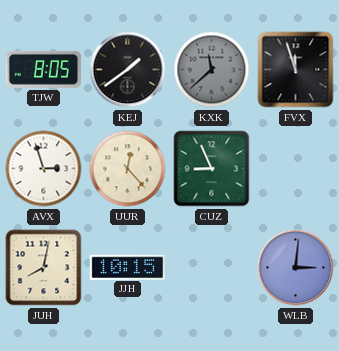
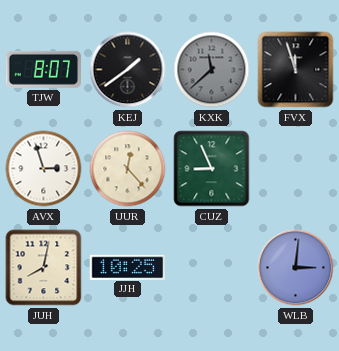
TJW: 8:05 -> 8:07
JJH: 10:15 -> 10:25
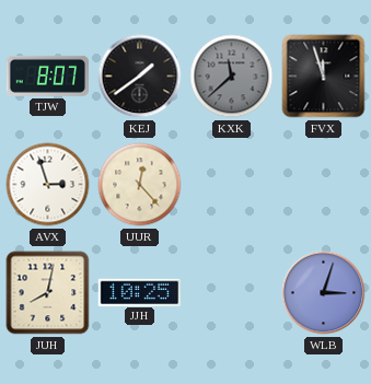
CUZ: 8:56 -> none
WLB: 3:01 -> 3:03
